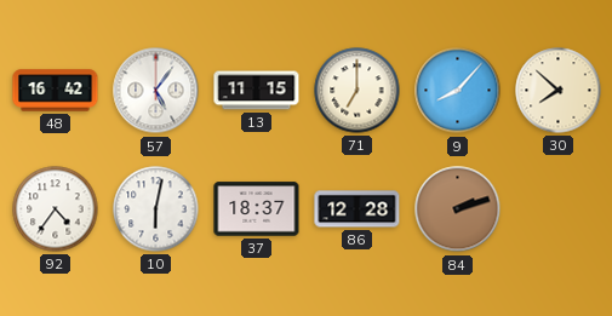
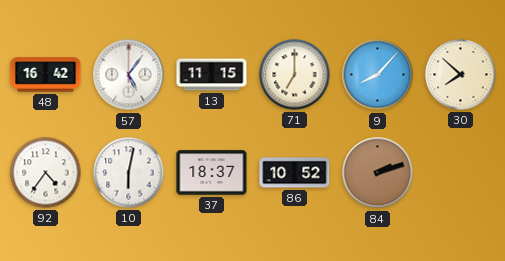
86: 12:28 -> 10:52
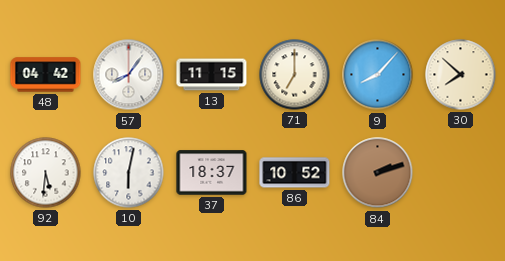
48: 16:42 -> 04:42
57: 5:06 -> 8:06
92: 4:36 -> 5:31
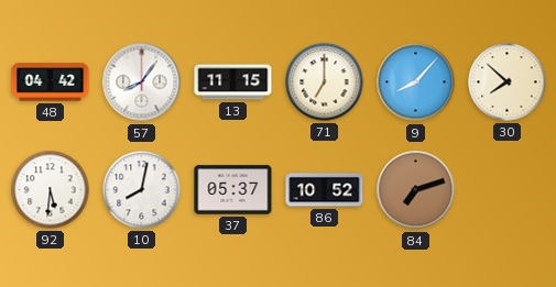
10: 6:02 -> 8:02
37: 18:37 -> 05:37
84: 2:12 -> 7:12
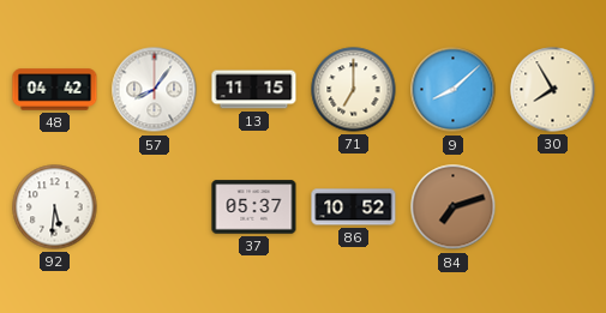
9: 8:07 -> 8:08
30: 7:52 -> 7:55
10: 8:02 -> none
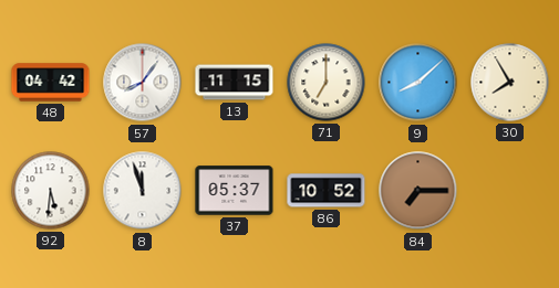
8: none -> 11:57
84: 7:12 -> 7:15
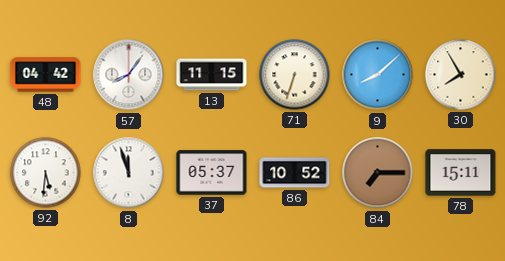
71: 7:00 -> 6:33
78: none -> 15:11
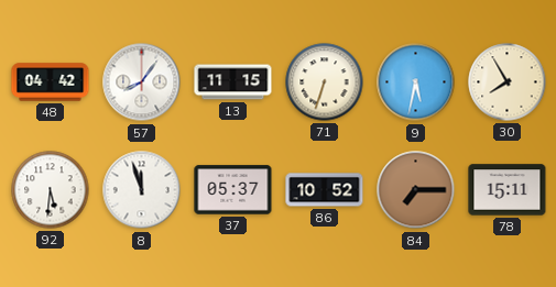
9: 8:08 -> 5:32
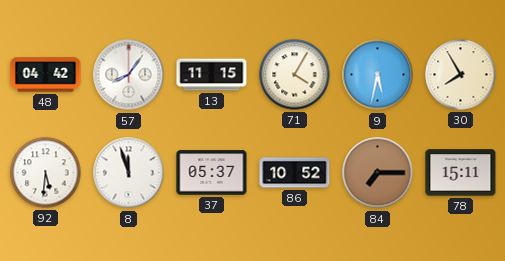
71: 6:33 -> 4:05
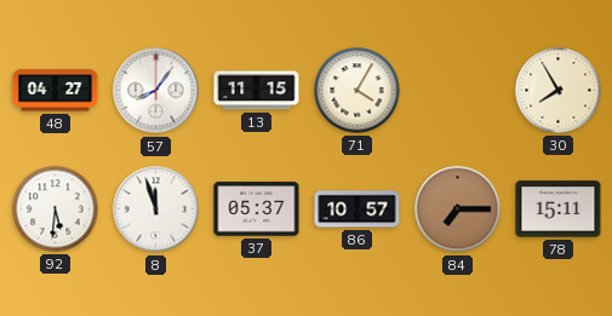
48: 04:42 -> 04:27
9: 5:32 -> none
86: 10:52 -> 10:57
